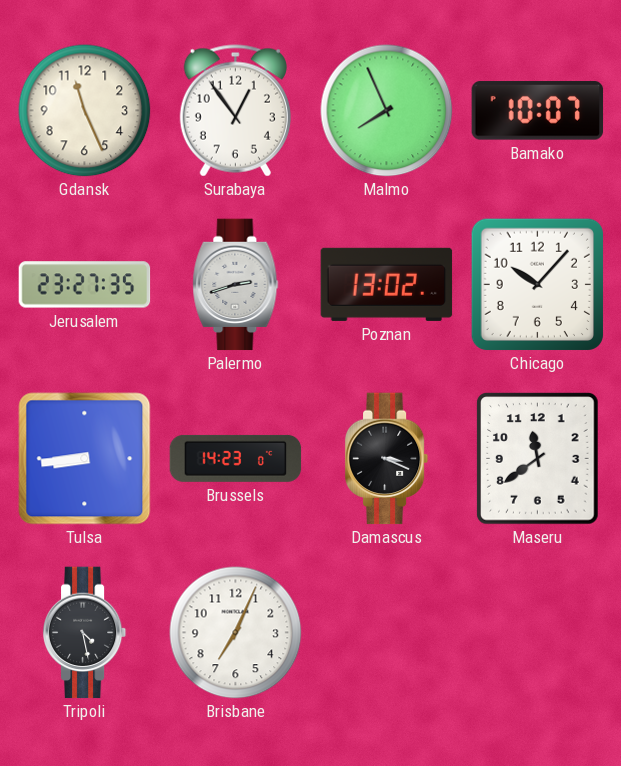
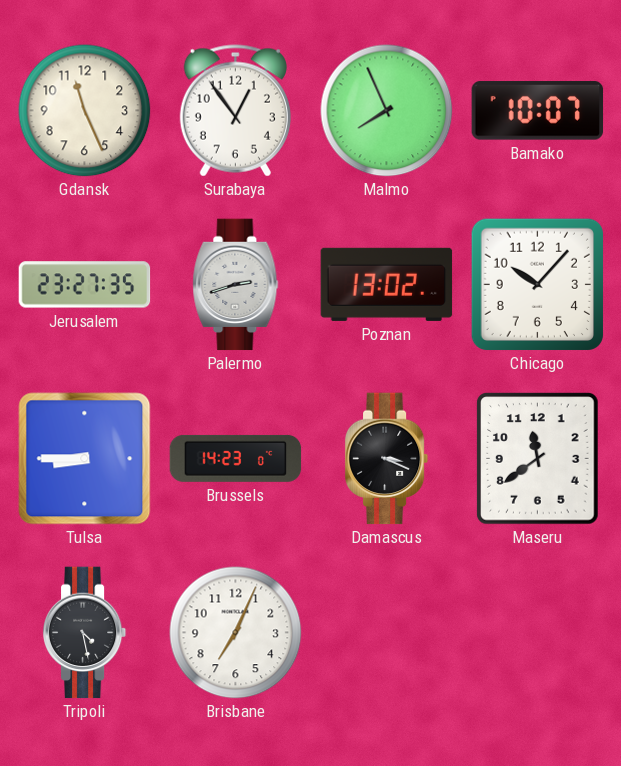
Tulsa: 8:44 -> 8:45
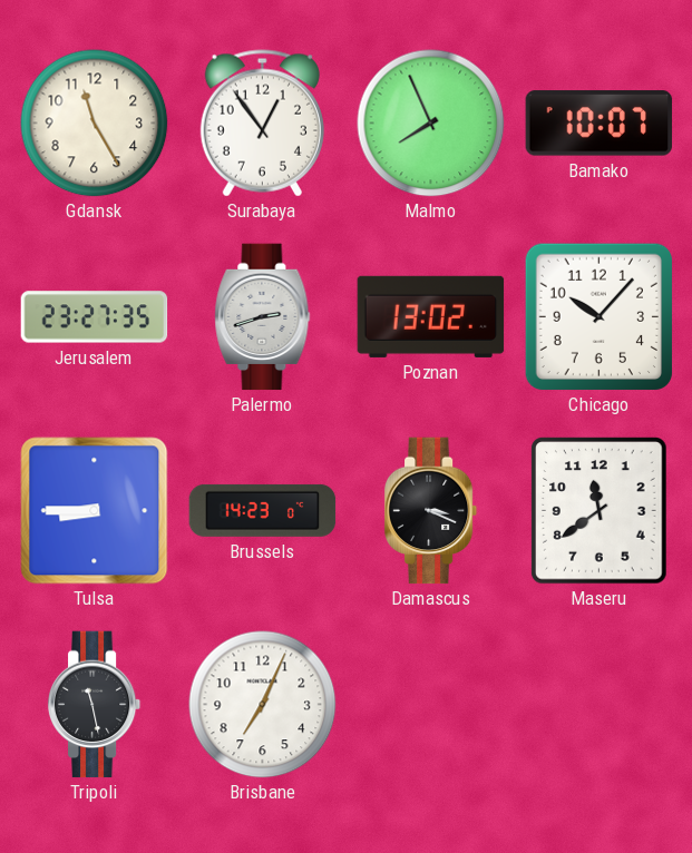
Gdansk: 11:26 -> 11:25
Tripoli: 4:28 -> 11:28
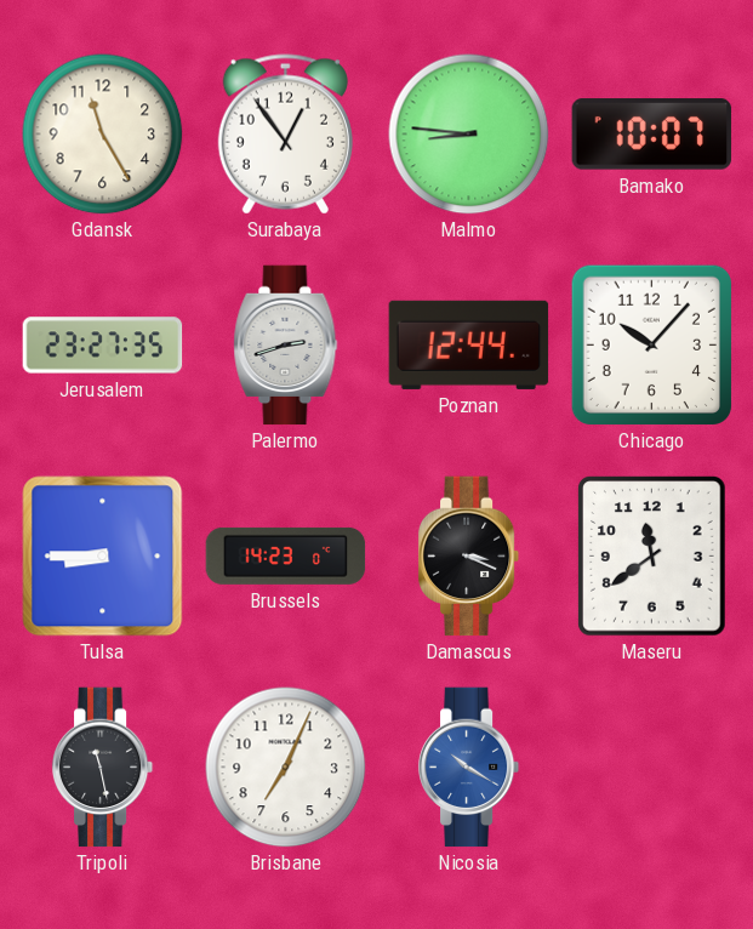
Malmo: 7:56 -> 8:46
Poznan: 13:02 -> 12:44
Nicosia: none -> 10:20
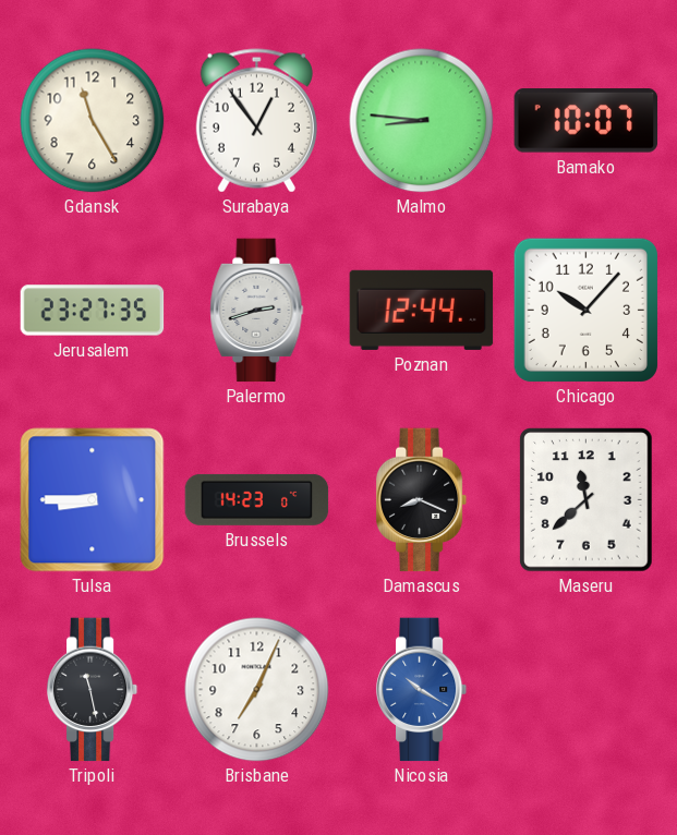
Damascus: 3:19 -> 8:19
Maseru: 11:39 -> 11:38
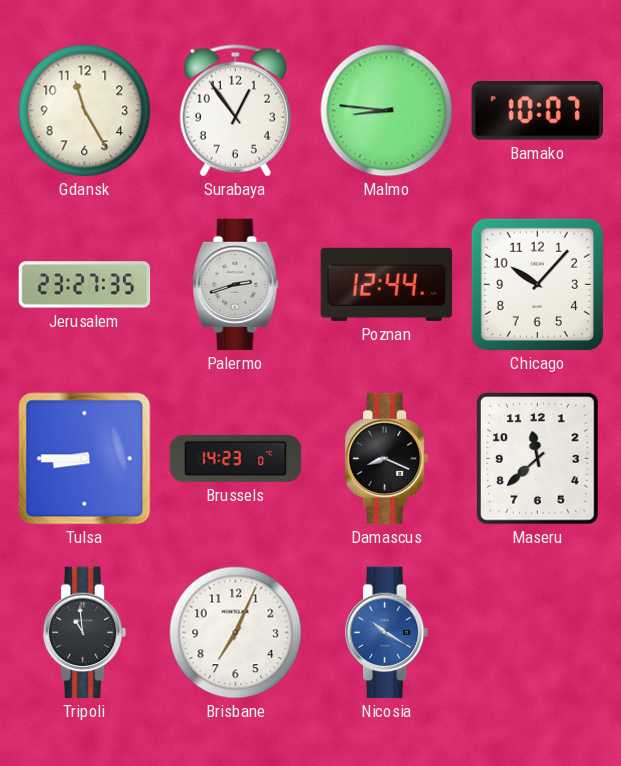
Tripoli: 11:28 -> 10:59
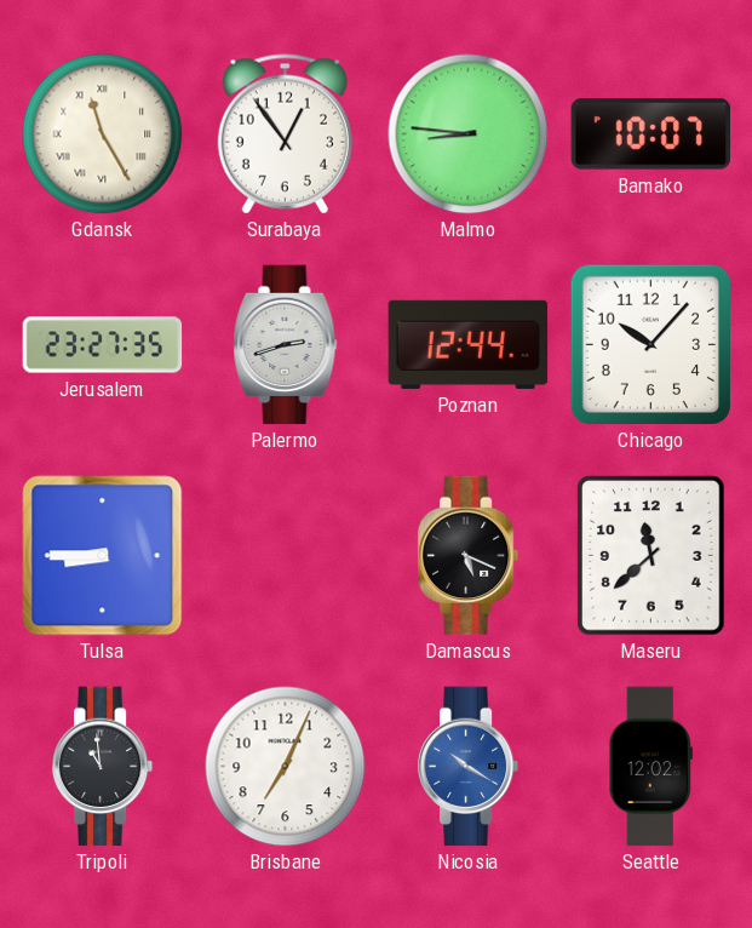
Gdansk numerals: Arabic -> Roman
Brussels: 14:23 -> none
Damascus: 8:19 -> 5:19
Seattle: none -> 12:02
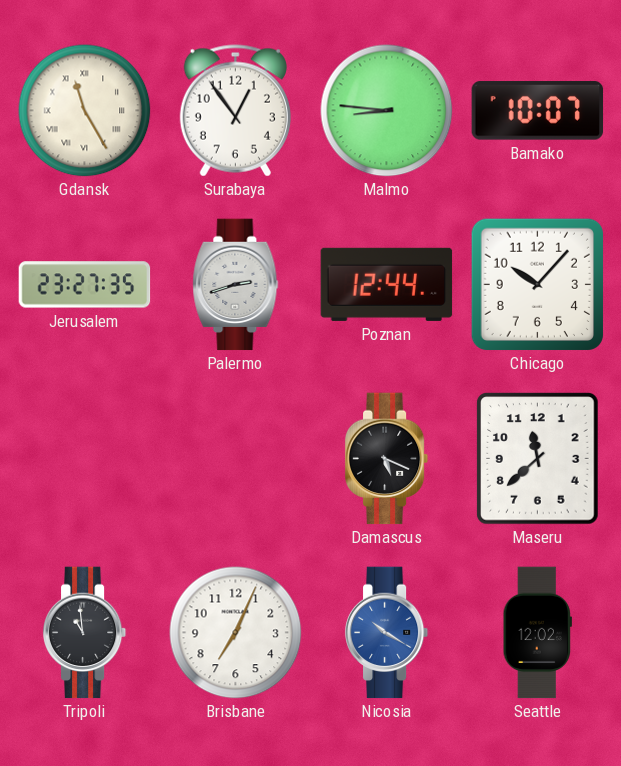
Tulsa: 8:45 -> none
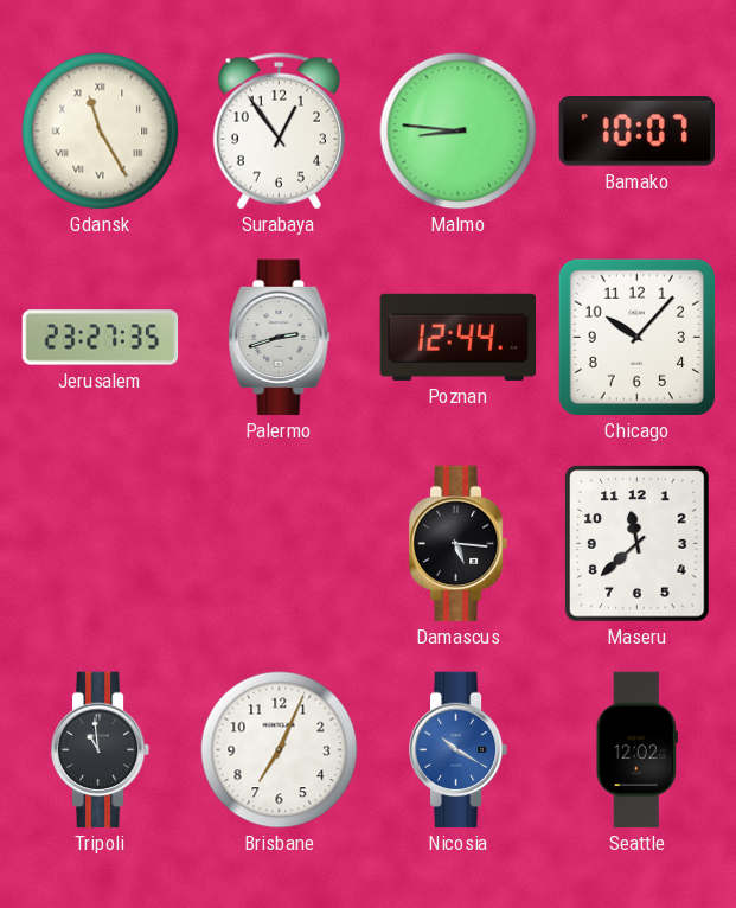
Damascus: 5:19 -> 5:16
